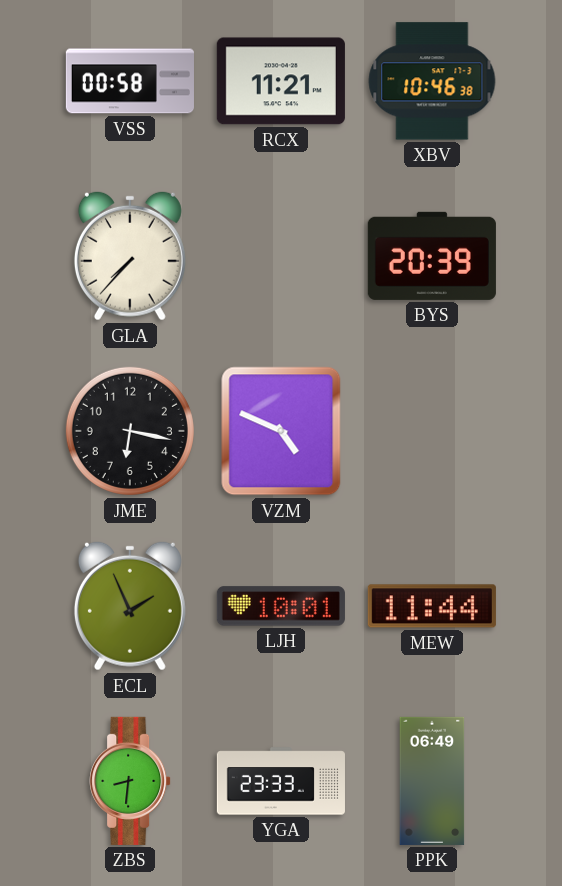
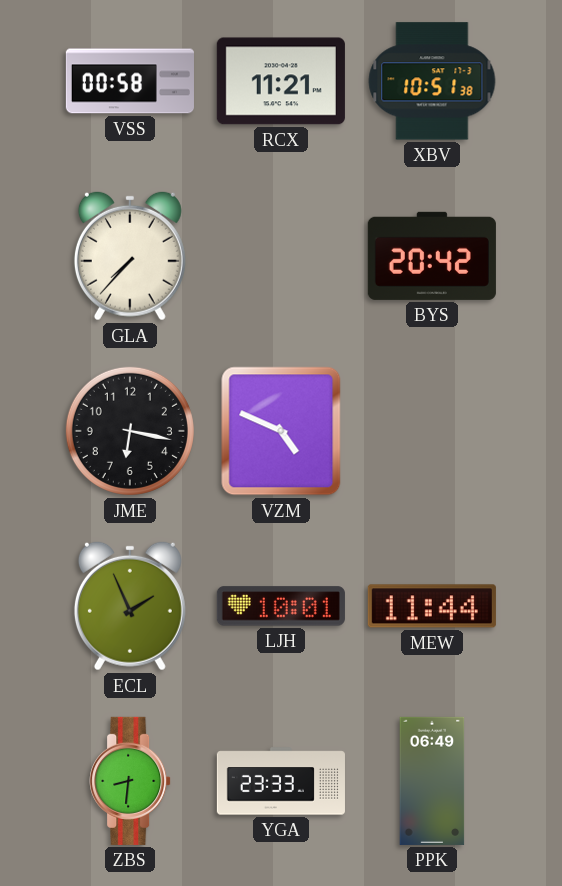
XBV: 10:46 -> 10:51
BYS: 20:39 -> 20:42
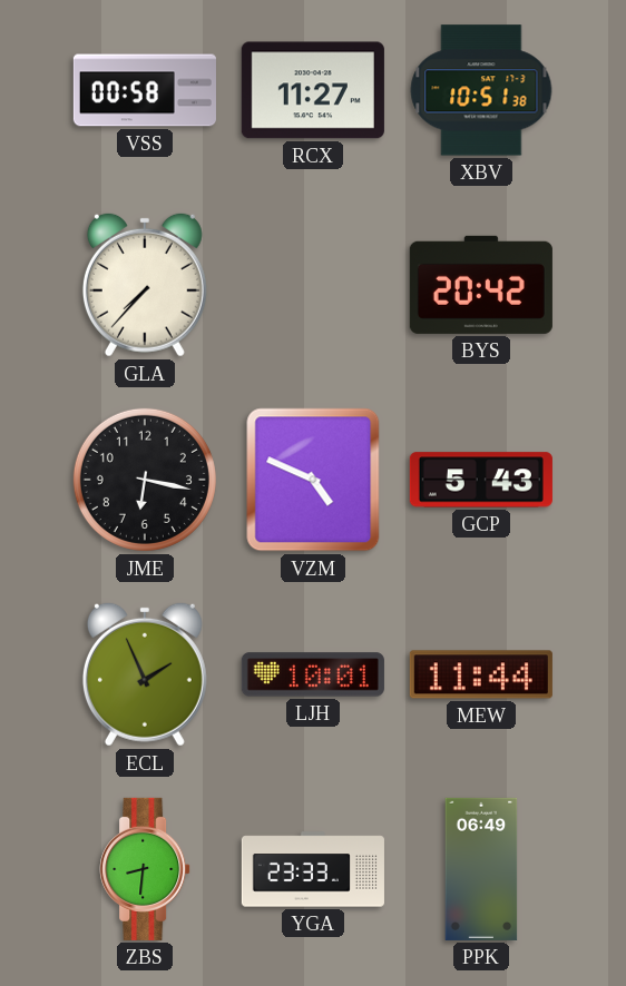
RCX: 11:21 -> 11:27
GCP: none -> 5:43
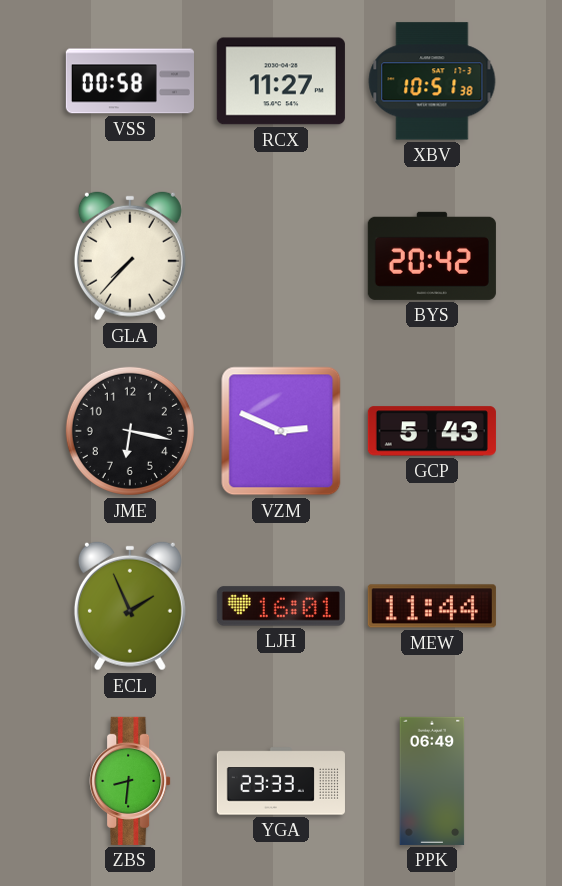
VZM: 4:49 -> 2:49
LJH: 10:01 -> 16:01
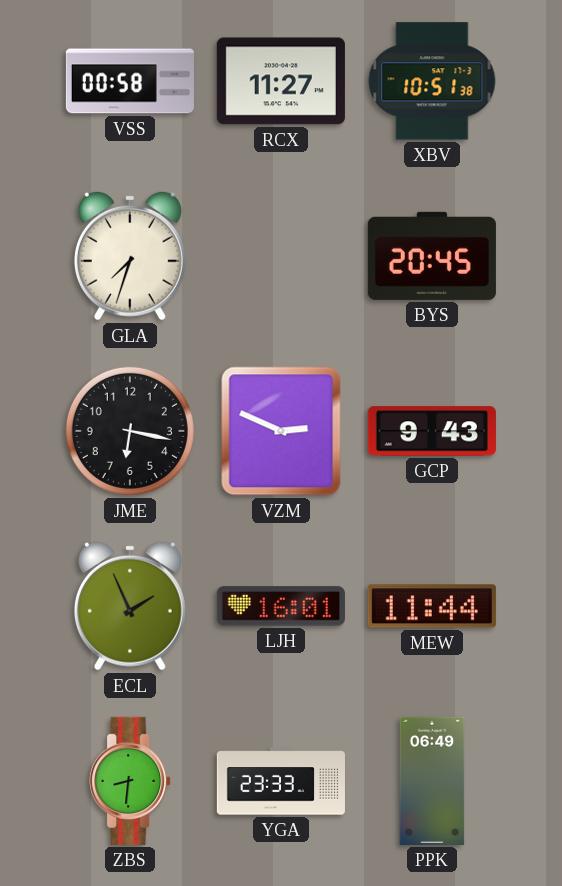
GLA: 7:37 -> 7:33
BYS: 20:42 -> 20:45
GCP: 5:43 -> 9:43
